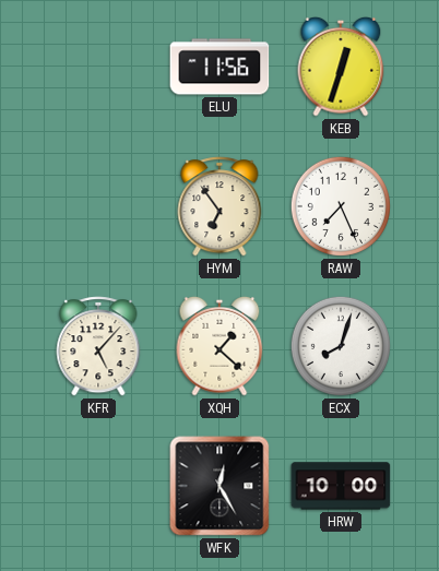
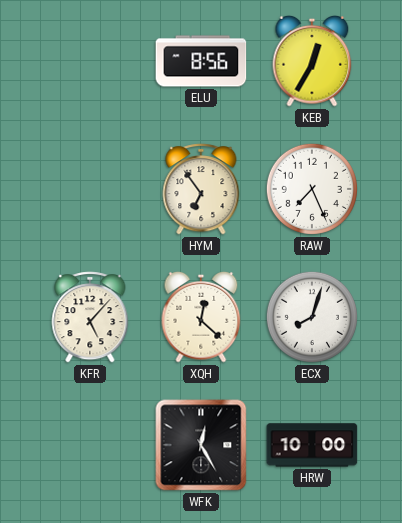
ELU: 11:56 -> 8:56
KEB: 12:33 -> 12:35
XQH: 1:22 -> 12:22
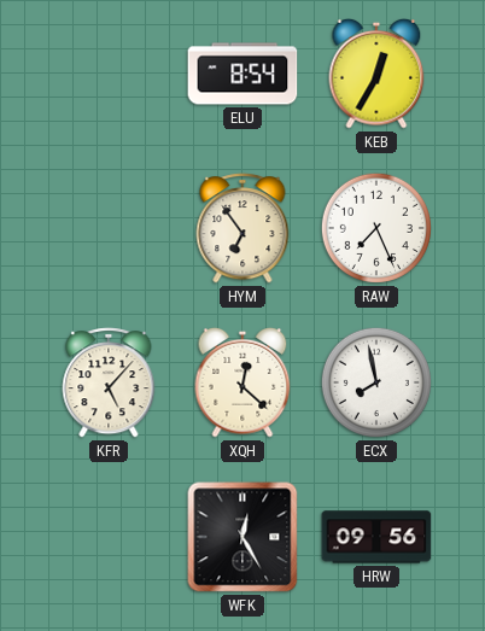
ELU: 8:56 -> 8:54
ECX: 8:03 -> 7:58
HRW: 10:00 -> 09:56
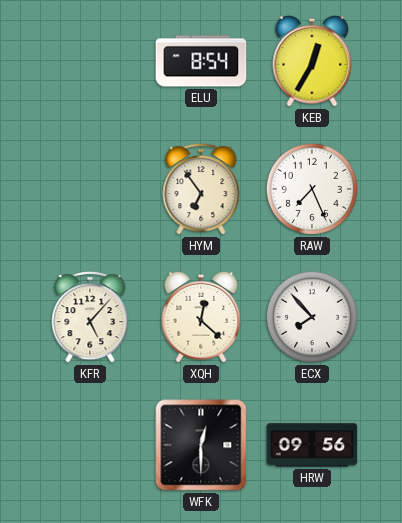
ECX: 7:58 -> 7:53
WFK: 12:25 -> 12:30
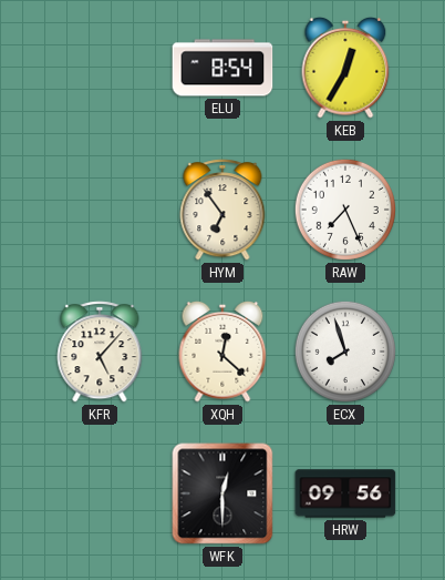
ECX: 7:53 -> 7:57
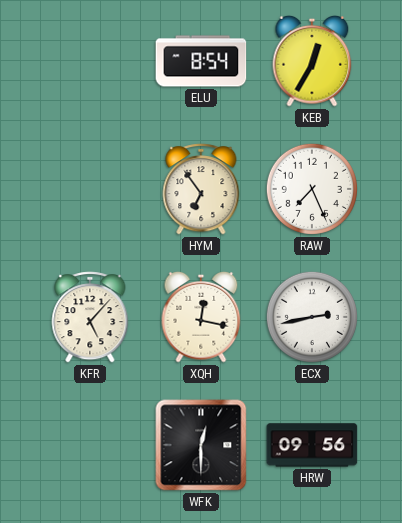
XQH: 12:22 -> 12:17
ECX: 7:57 -> 2:43
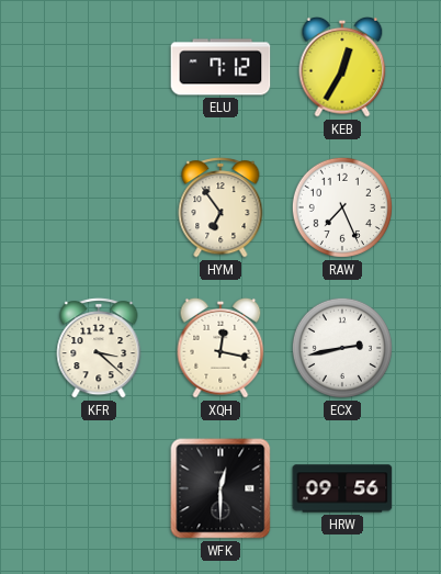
ELU: 8:54 -> 7:12
KFR: 5:07 -> 3:22
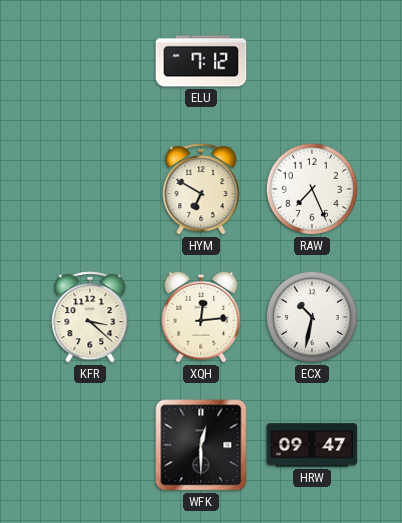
KEB: 12:35 -> none
HYM: 6:54 -> 6:50
XQH: 12:17 -> 12:14
ECX: 2:43 -> 10:32
HRW: 09:56 -> 09:47
